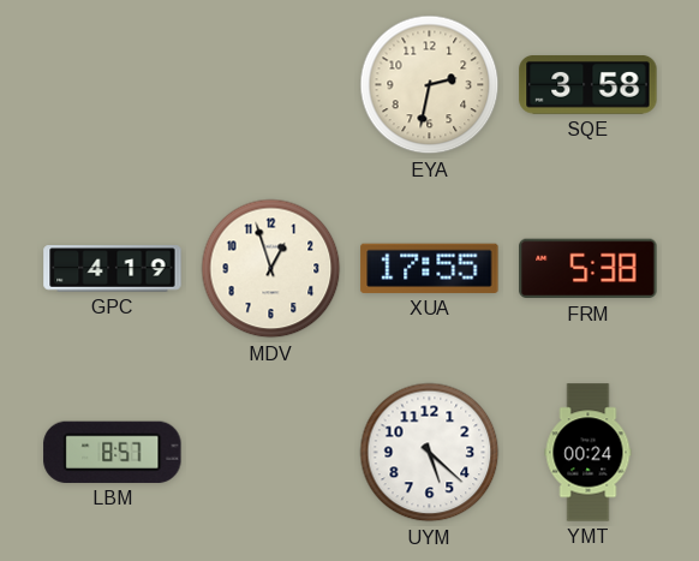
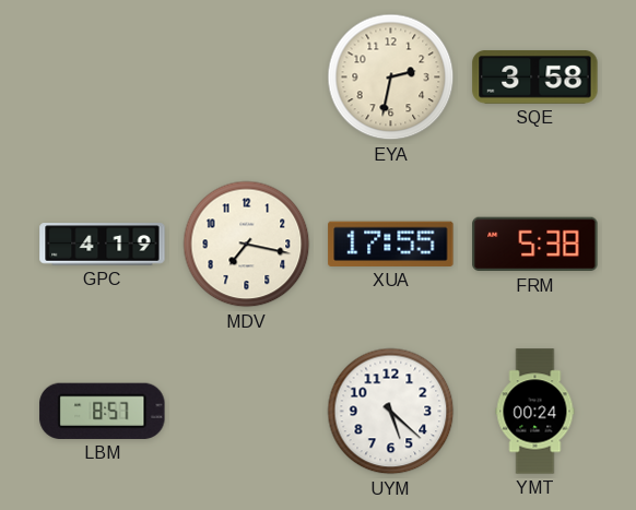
MDV: 12:57 -> 7:17
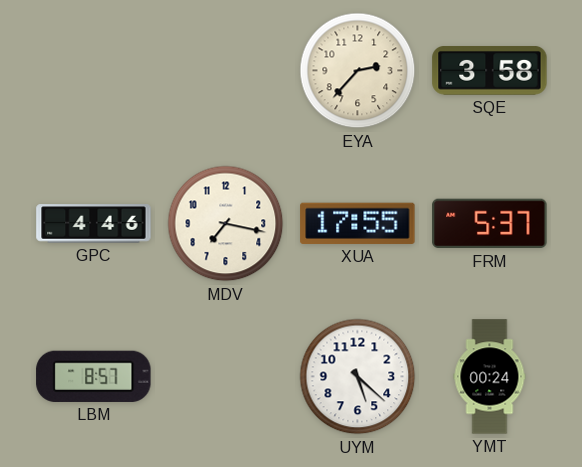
EYA: 2:32 -> 2:37
GPC: 4:19 -> 4:46
FRM: 5:38 -> 5:37
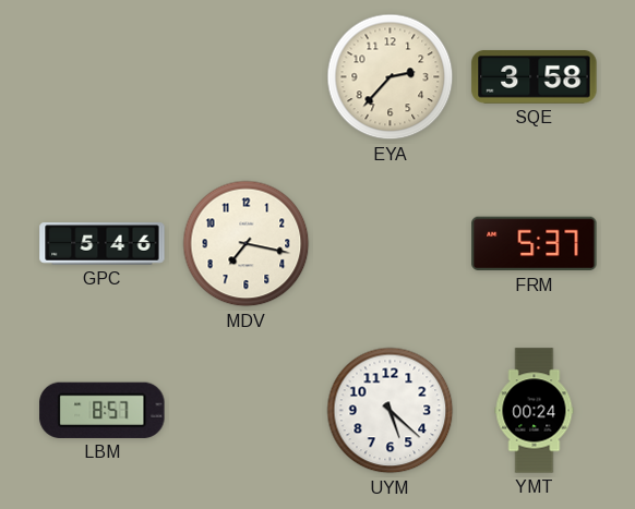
GPC: 4:46 -> 5:46
XUA: 17:55 -> none
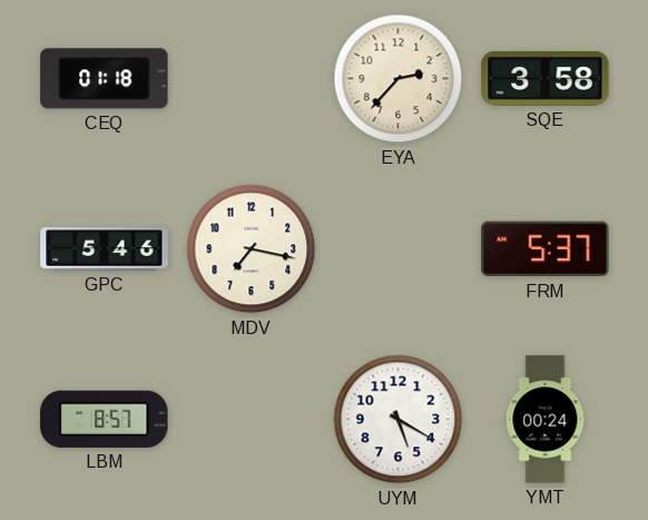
CEQ: none -> 01:18
UYM: 5:22 -> 5:20
